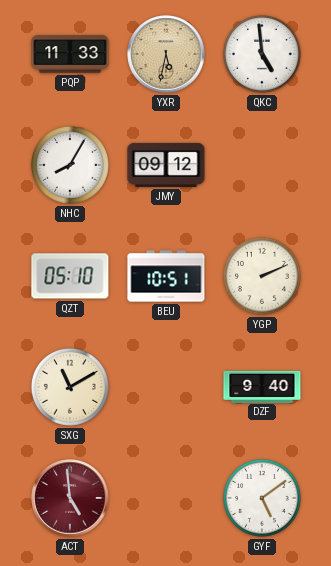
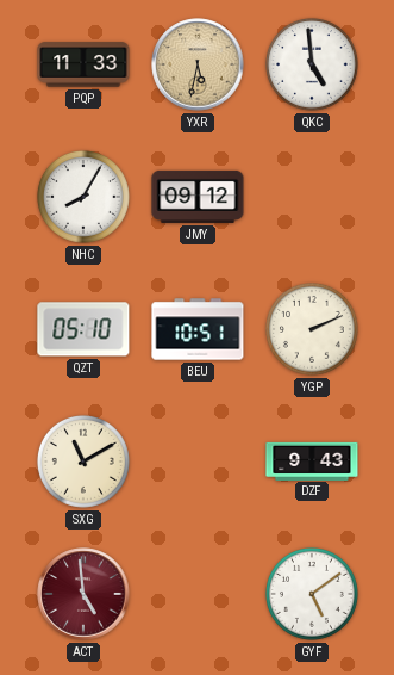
DZF: 9:40 -> 9:43
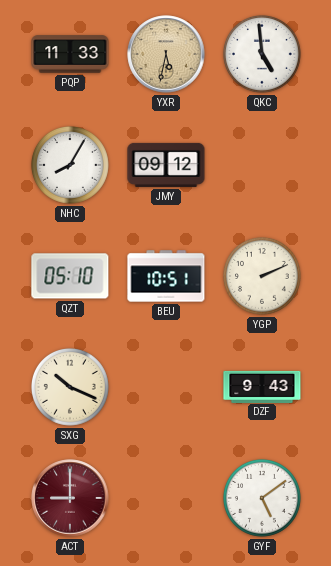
SXG: 11:10 -> 10:19
ACT: 4:59 -> 9:00
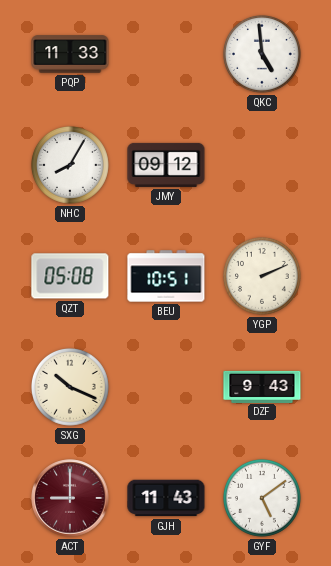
YXR: 5:32 -> none
QZT: 05:10 -> 05:08
GJH: none -> 11:43
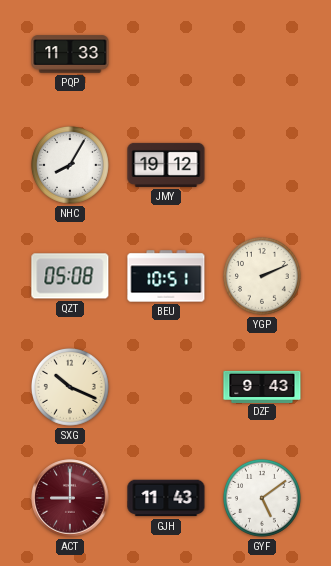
QKC: 4:59 -> none
JMY: 09:12 -> 19:12
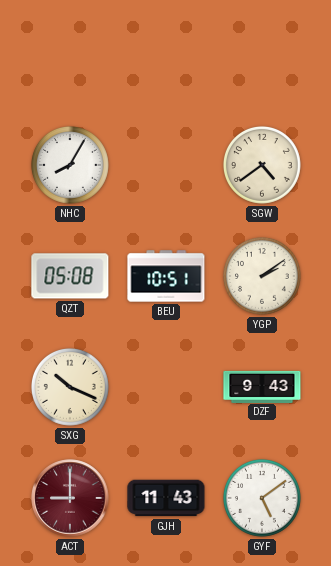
PQP: 11:33 -> none
JMY: 19:12 -> none
SGW: none -> 4:39
YGP: 2:11 -> 2:09
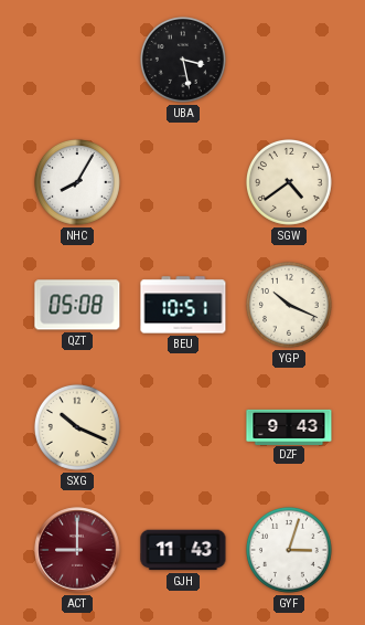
UBA: none -> 3:28
YGP: 2:09 -> 10:19
GYF: 5:09 -> 3:03
